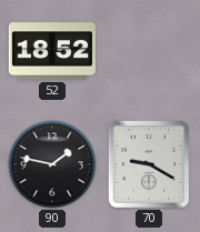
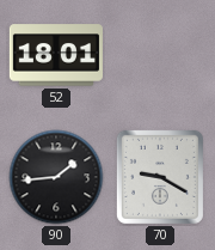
52: 18:52 -> 18:01
90: 1:47 -> 1:44
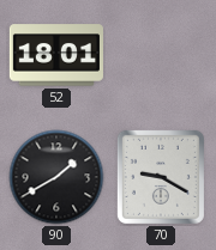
90: 1:44 -> 1:40
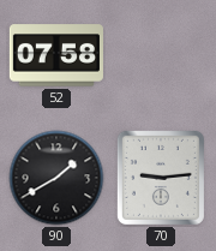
52: 18:01 -> 07:58
70: 9:20 -> 9:14
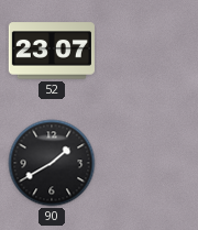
52: 07:58 -> 23:07
70: 9:14 -> none
